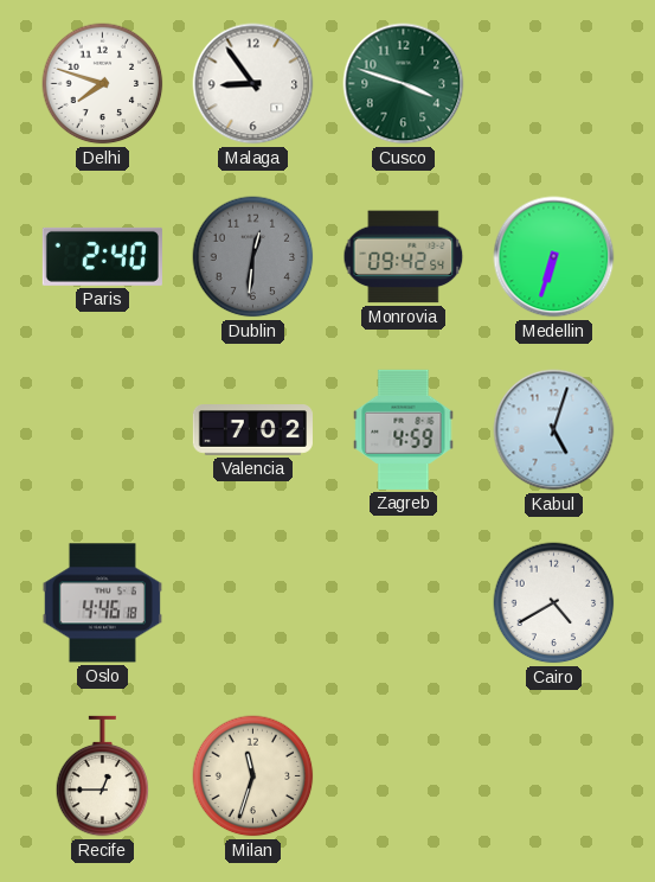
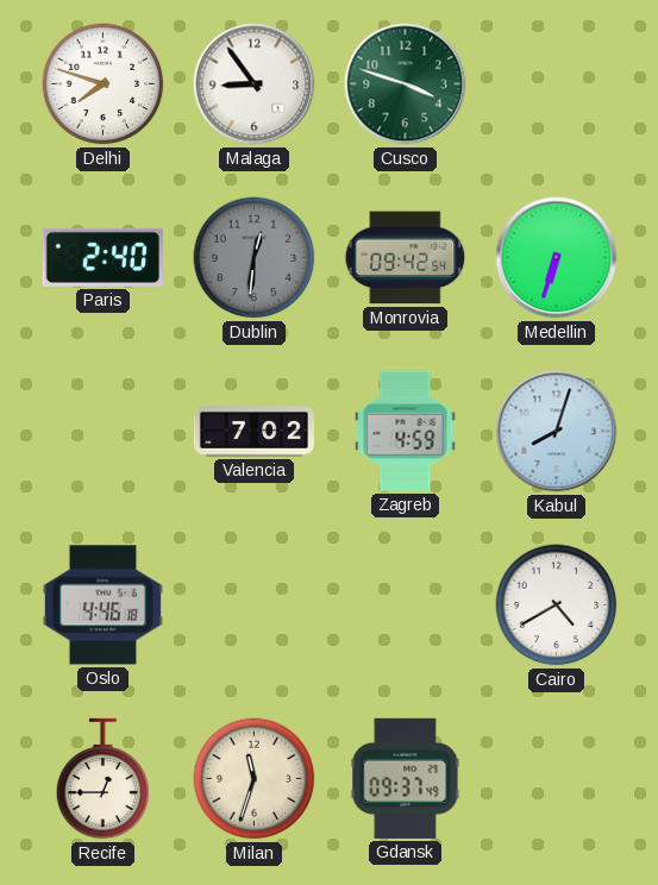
Kabul: 5:03 -> 8:03
Gdansk: none -> 09:37
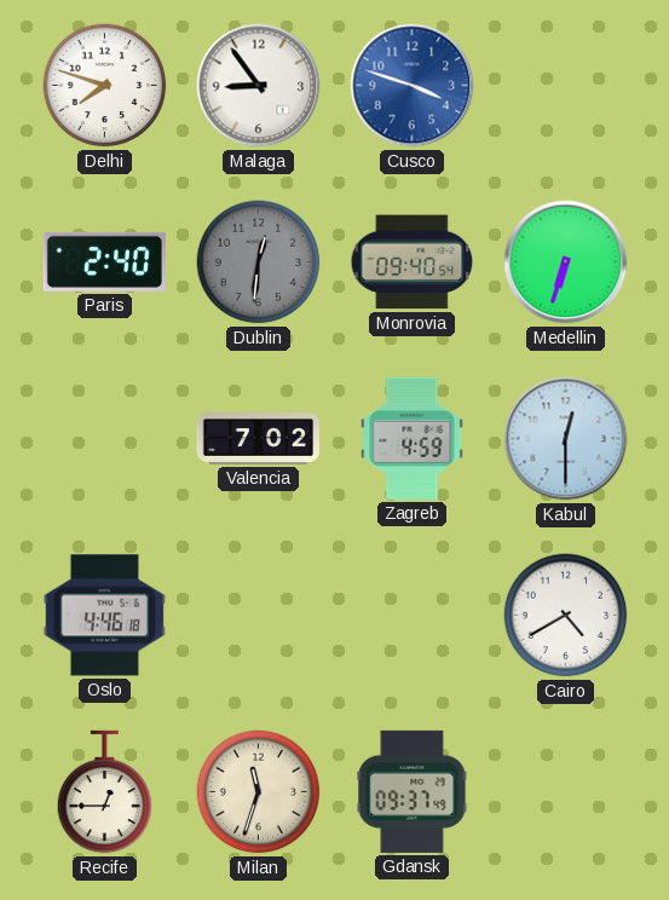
Cusco dial: green -> blue
Monrovia: 09:42 -> 09:40
Kabul: 8:03 -> 12:30
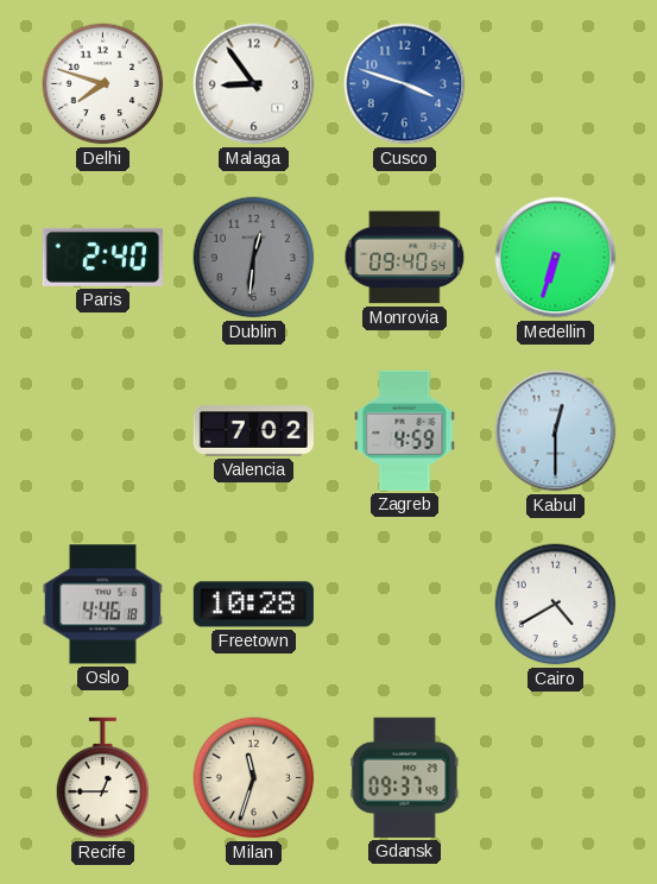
Freetown: none -> 10:28
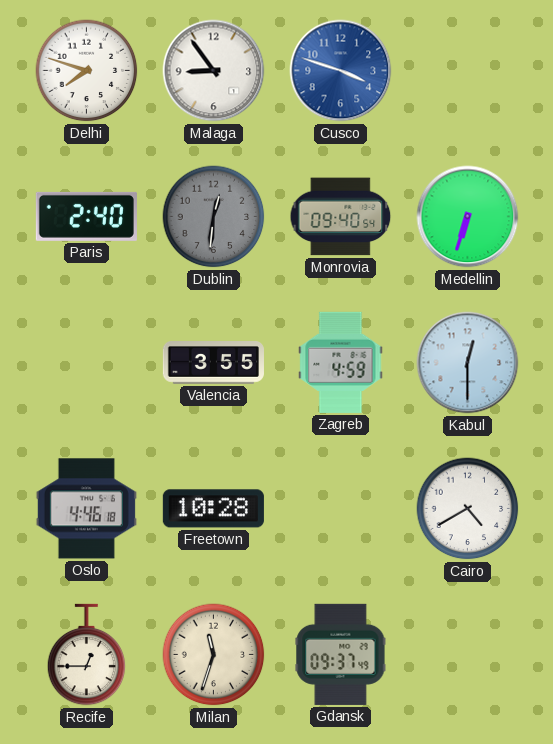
Valencia: 7:02 -> 3:55
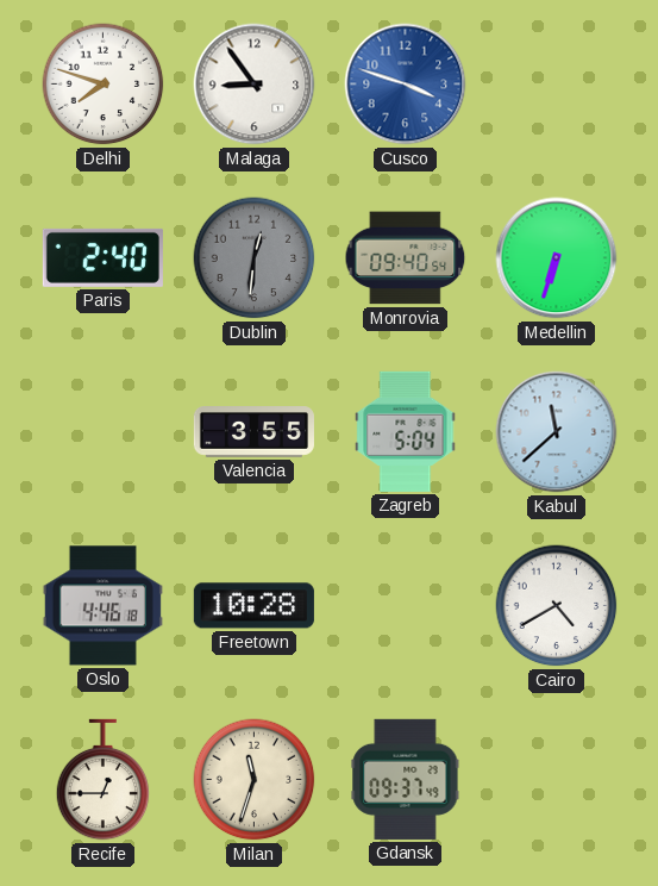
Zagreb: 4:59 -> 5:04
Kabul: 12:30 -> 11:38
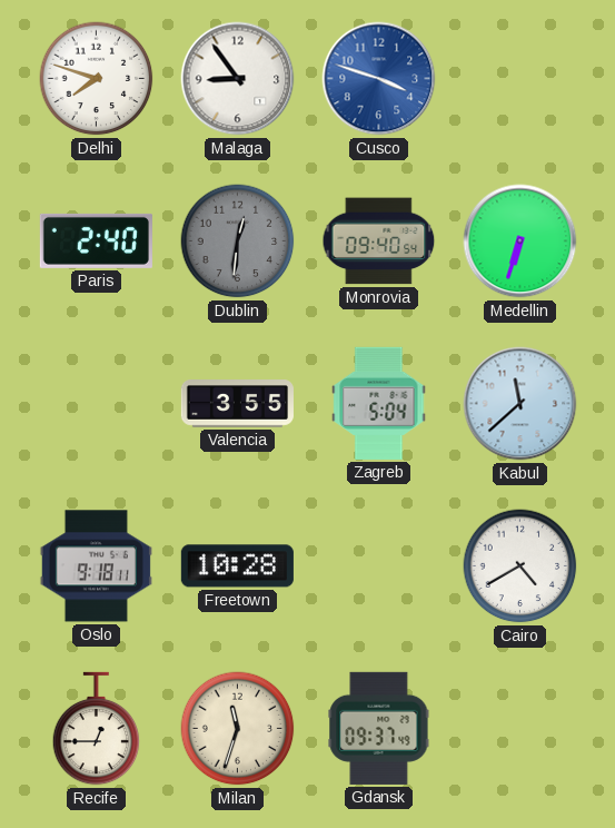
Oslo: 4:46 -> 9:18
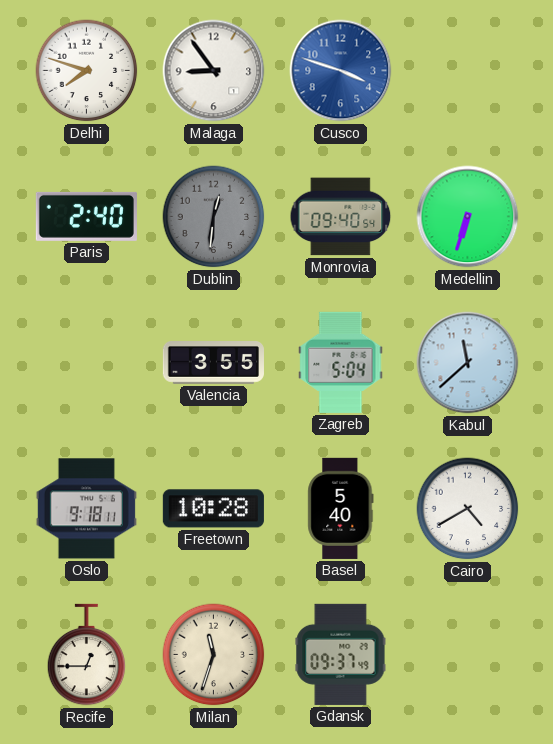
Basel: none -> 5:40
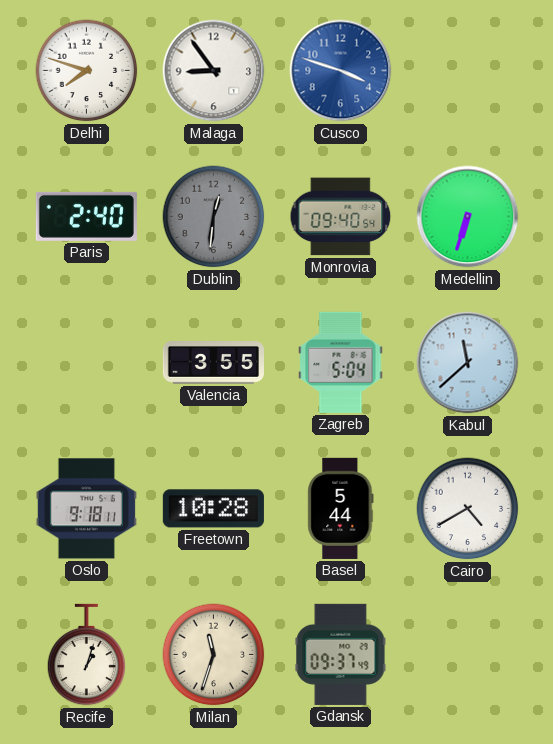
Basel: 5:40 -> 5:44
Recife: 12:45 -> 1:03
